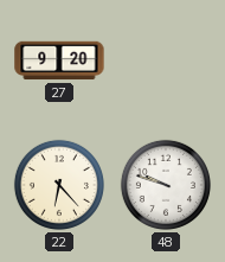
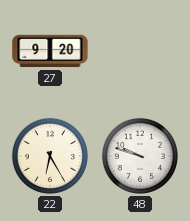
22: 6:23 -> 6:25
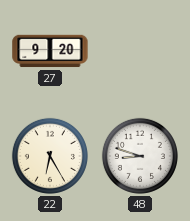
48: 9:48 -> 8:48
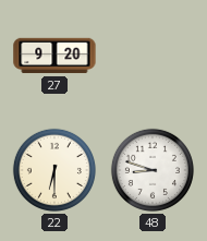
22: 6:25 -> 6:30
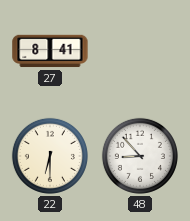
27: 9:20 -> 8:41
48: 8:48 -> 8:53
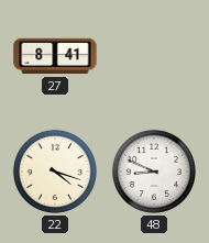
22: 6:30 -> 4:18
48: 8:53 -> 8:49
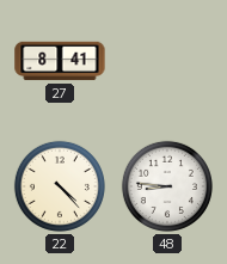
22: 4:18 -> 4:23
48: 8:49 -> 8:46
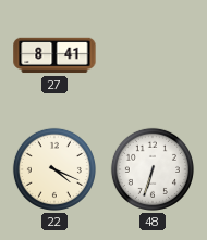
22: 4:23 -> 4:19
48: 8:46 -> 6:33
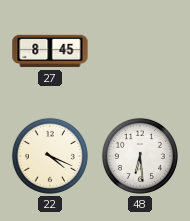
27: 8:41 -> 8:45
48: 6:33 -> 6:29
